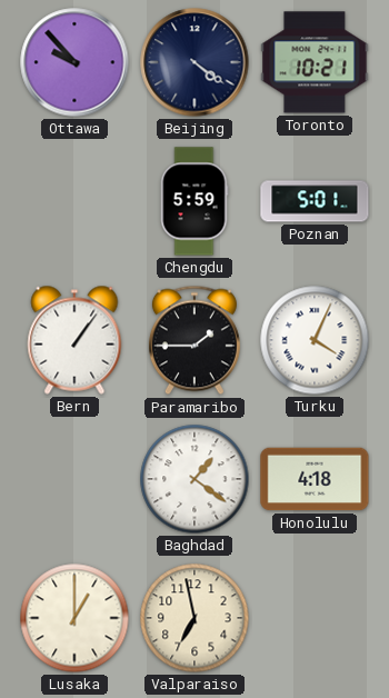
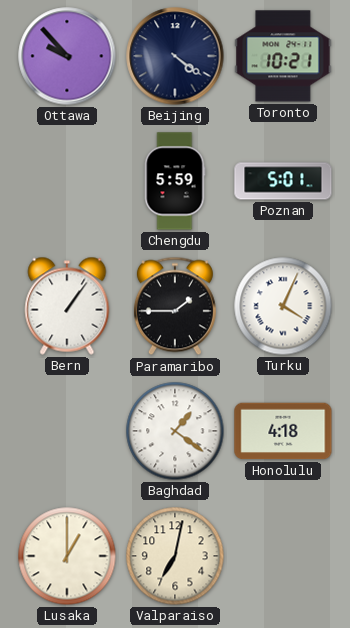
Valparaiso: 6:58 -> 7:02
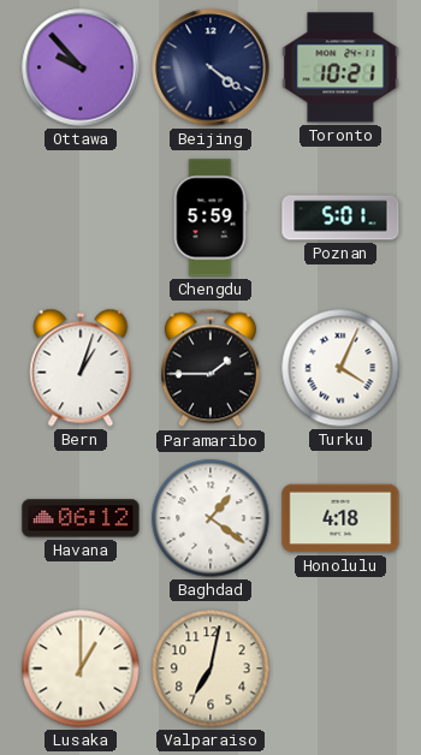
Bern: 1:06 -> 1:03
Havana: none -> 06:12
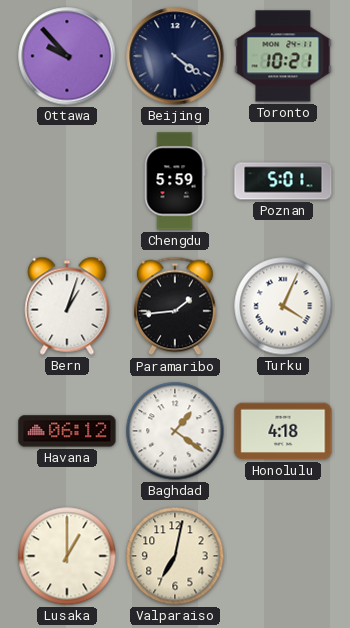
Paramaribo: 1:45 -> 1:44
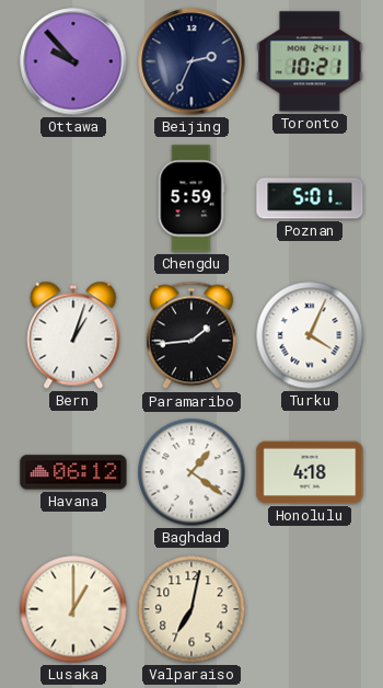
Beijing: 4:21 -> 2:34
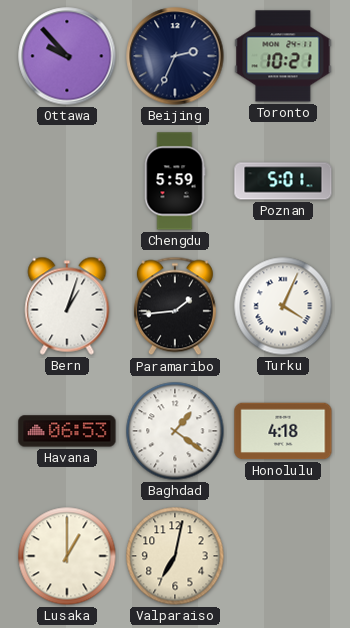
Havana: 06:12 -> 06:53
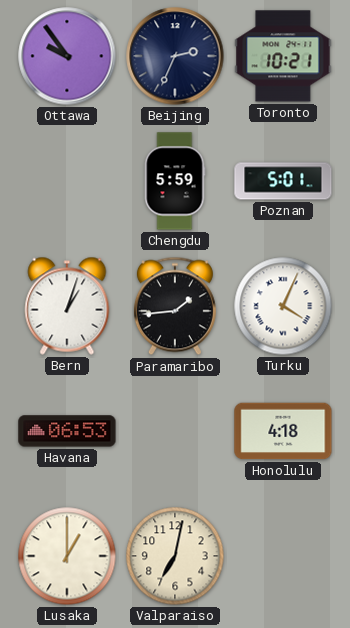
Ottawa: 9:53 -> 9:54
Baghdad: 1:21 -> none
